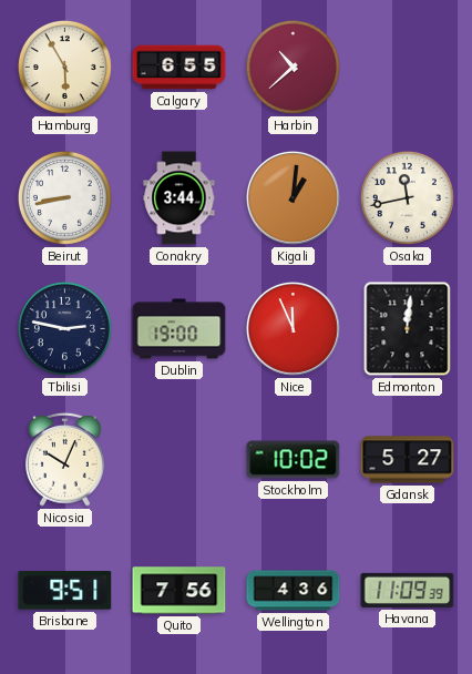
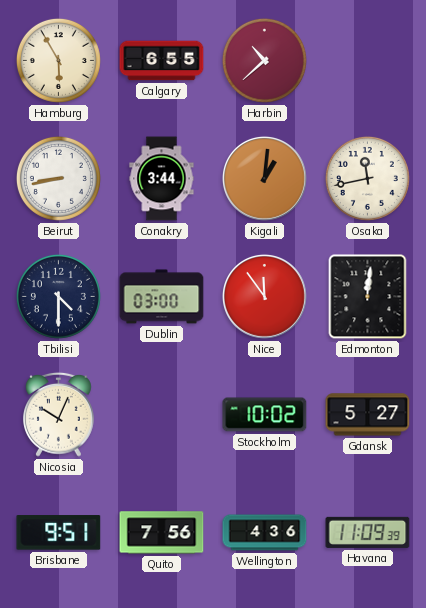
Tbilisi: 2:47 -> 4:30
Dublin: 19:00 -> 03:00
Nice: 11:56 -> 11:54
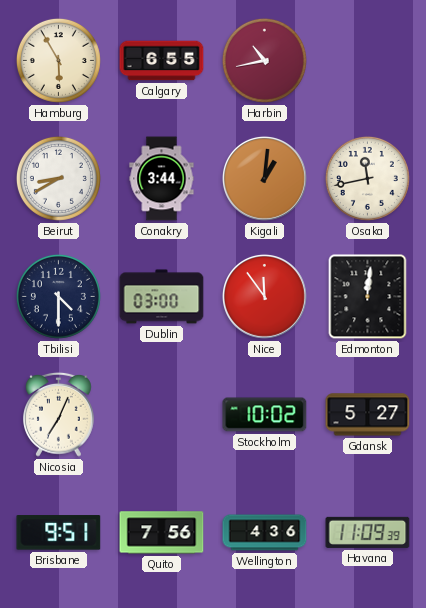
Harbin: 10:38 -> 10:43
Beirut: 8:43 -> 8:40
Nicosia: 10:04 -> 7:04
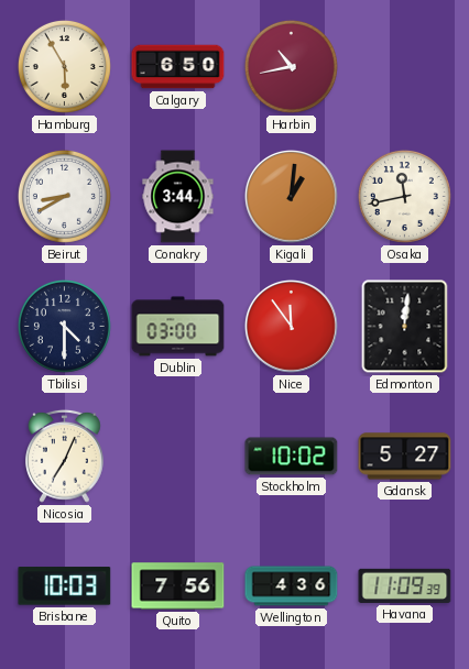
Calgary: 6:55 -> 6:50
Brisbane: 9:51 -> 10:03
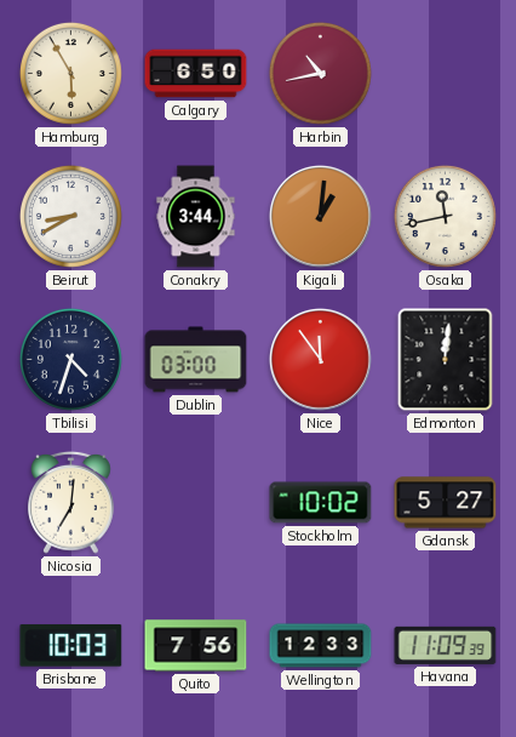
Tbilisi: 4:30 -> 4:33
Nicosia: 7:04 -> 7:01
Wellington: 4:36 -> 12:33
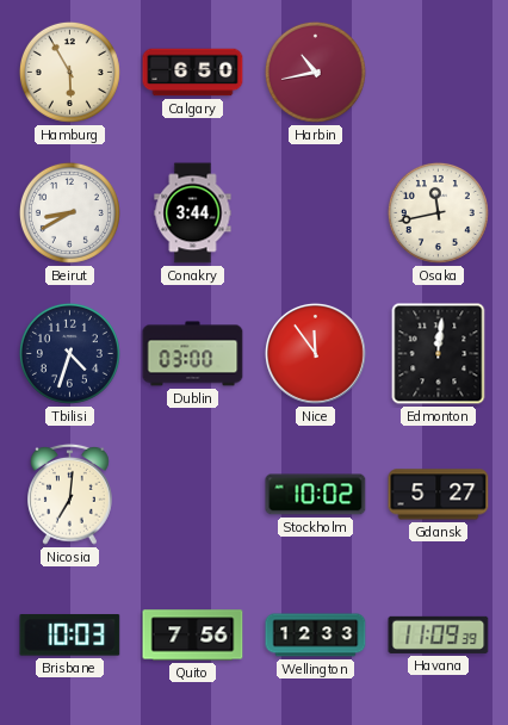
Kigali: 1:01 -> none
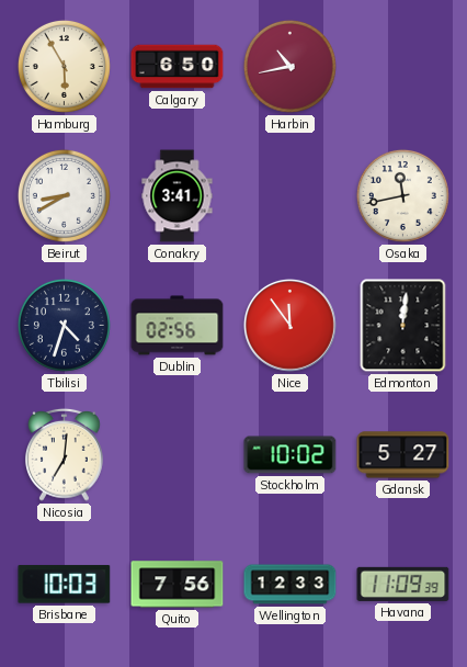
Conakry: 3:44 -> 3:41
Dublin: 03:00 -> 02:56
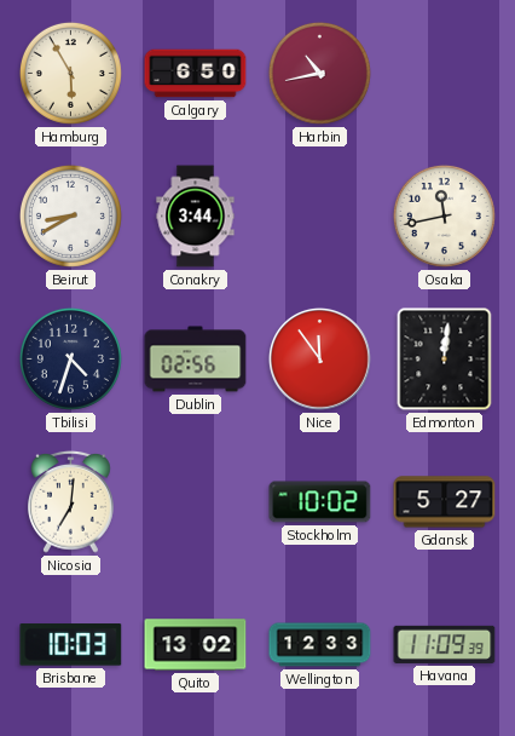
Conakry: 3:41 -> 3:44
Quito: 7:56 -> 13:02
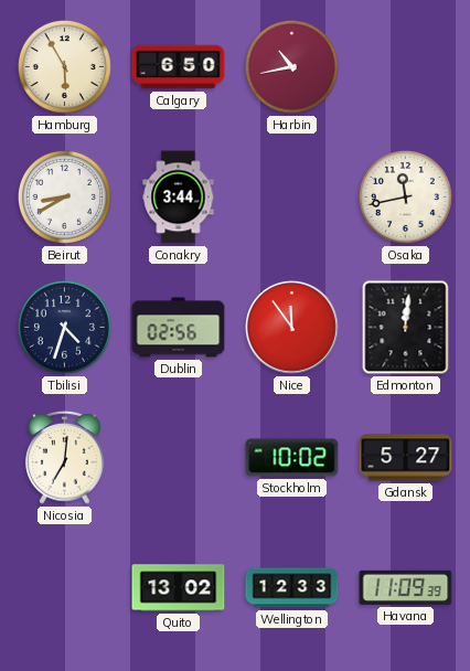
Brisbane: 10:03 -> none
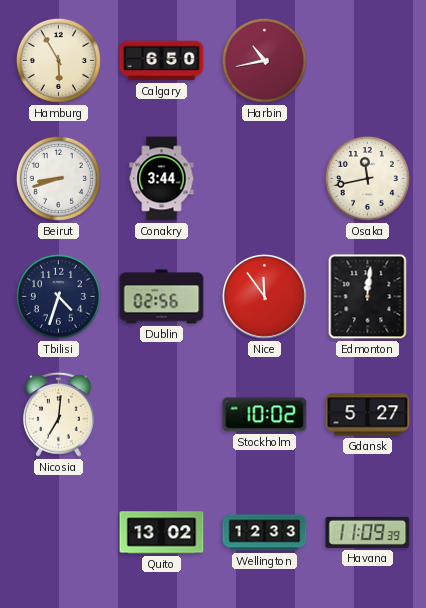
Beirut: 8:40 -> 8:42
